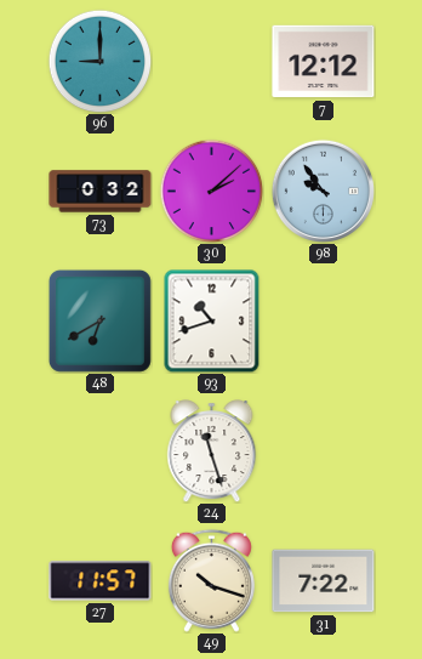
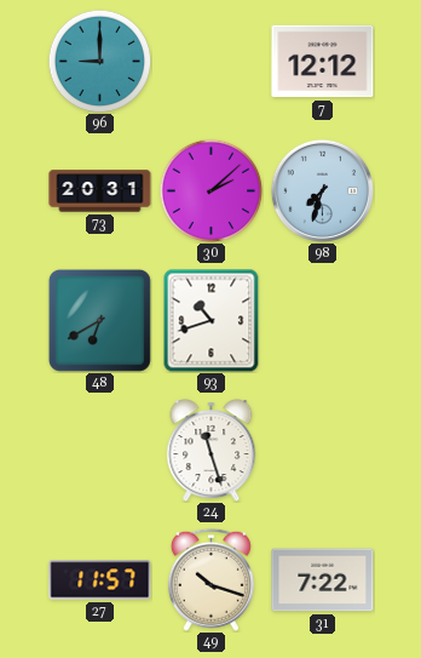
73: 0:32 -> 20:31
98: 9:54 -> 7:33
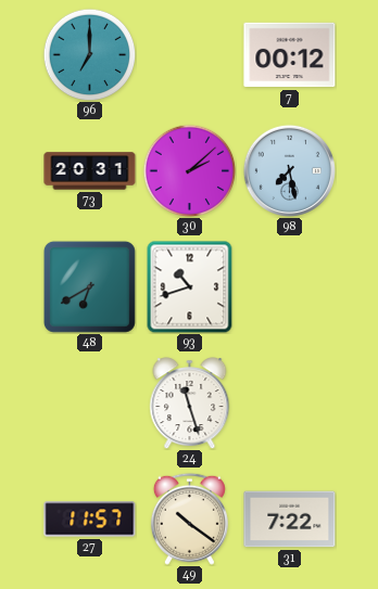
96: 9:00 -> 7:00
7: 12:12 -> 00:12
98: 7:33 -> 7:28
49: 10:18 -> 10:21
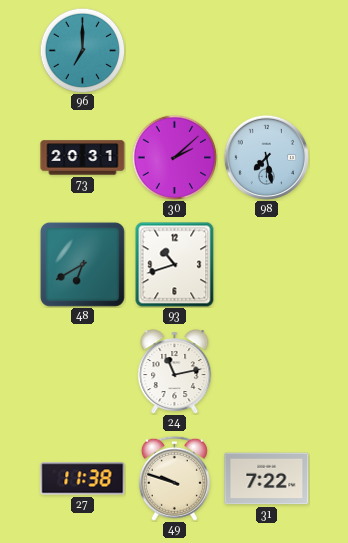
7: 00:12 -> none
24: 11:27 -> 11:13
27: 11:57 -> 11:38
49: 10:21 -> 9:48
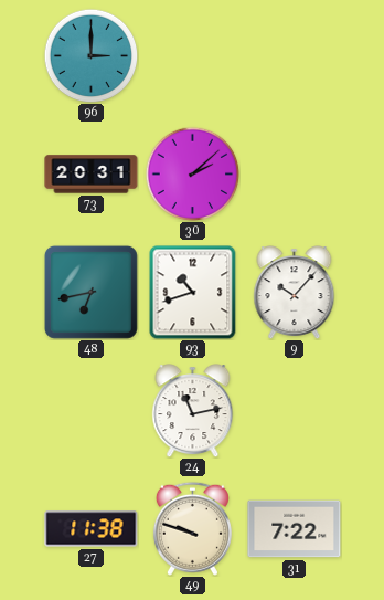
96: 7:00 -> 3:00
98: 7:28 -> none
48: 6:40 -> 6:43
9: none -> 10:07
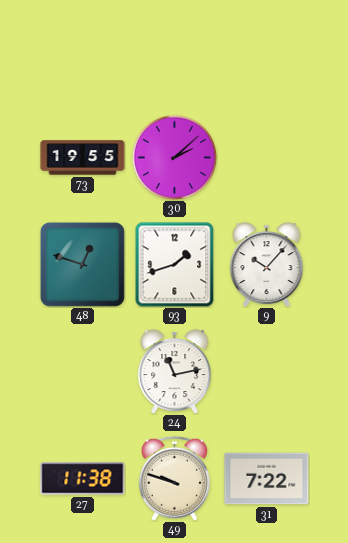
96: 3:00 -> none
73: 20:31 -> 19:55
48: 6:43 -> 12:48
93: 10:42 -> 1:42
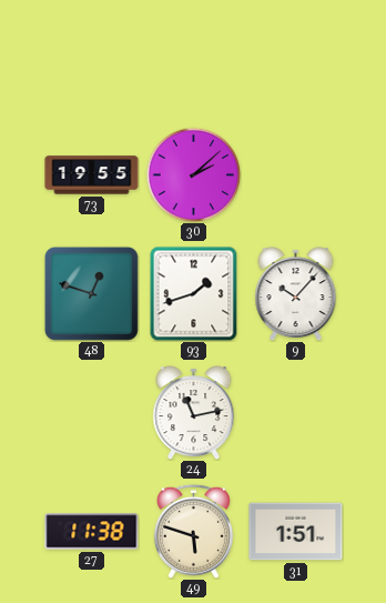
49: 9:48 -> 5:48
31: 7:22 -> 1:51
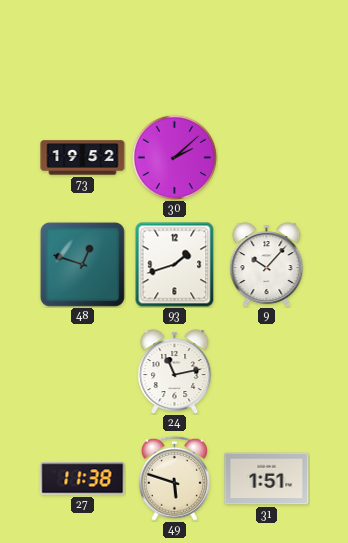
73: 19:55 -> 19:52
